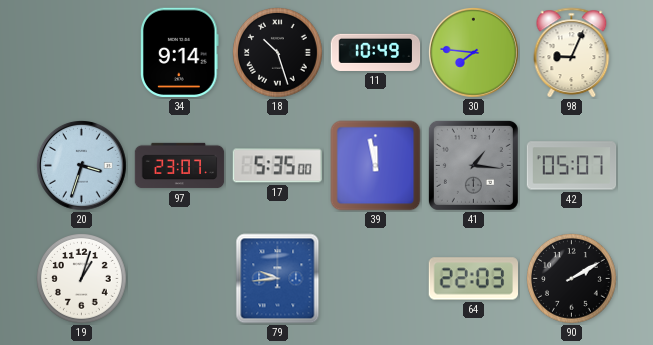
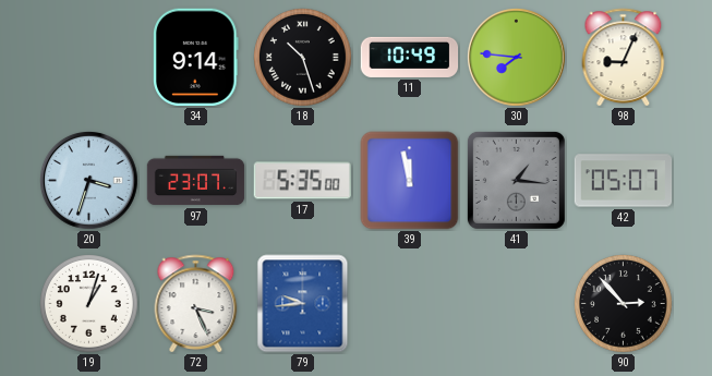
72: none -> 3:26
64: 22:03 -> none
90: 2:10 -> 2:53
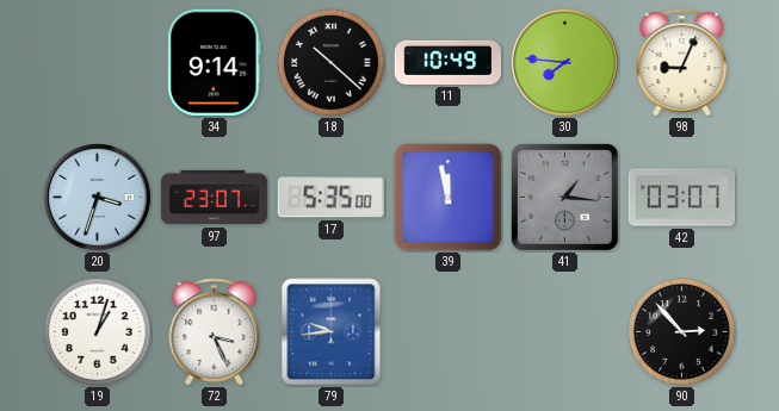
18: 10:27 -> 10:22
42: 05:07 -> 03:07
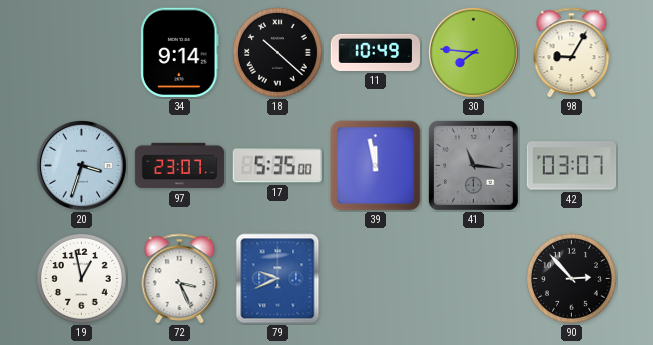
98: 9:04 -> 9:05
41: 1:16 -> 11:16
19: 1:03 -> 12:58
79: 9:44 -> 9:41
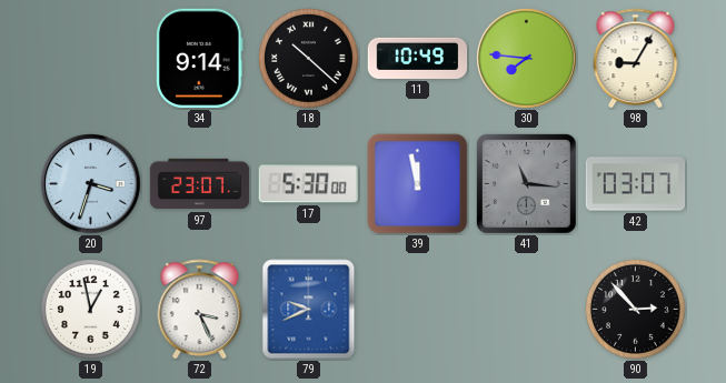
17: 5:35 -> 5:30
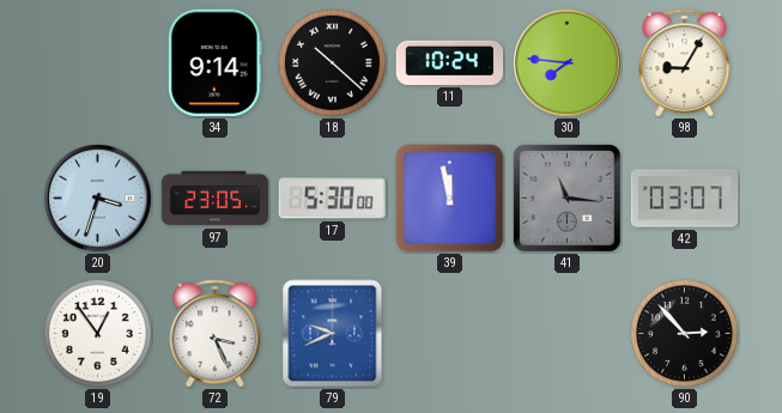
11: 10:49 -> 10:24
97: 23:07 -> 23:05
19: 12:58 -> 12:54
